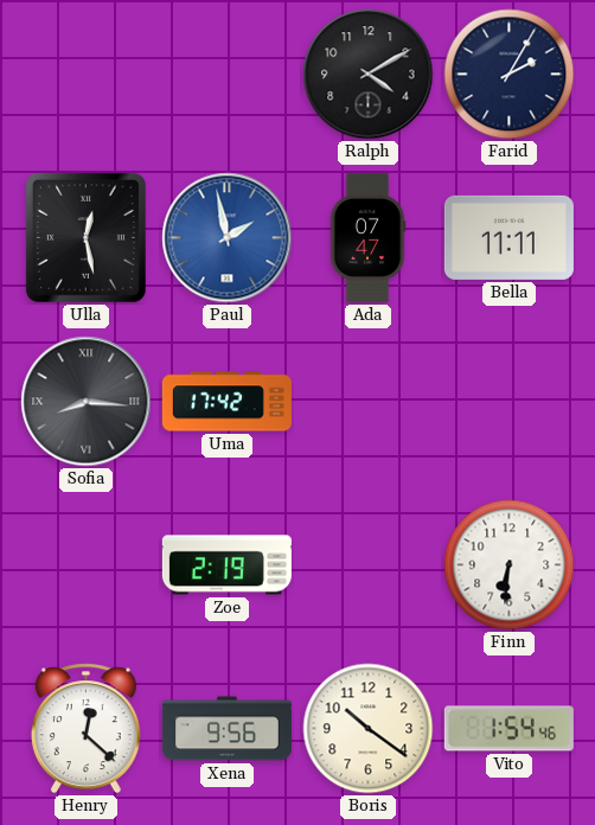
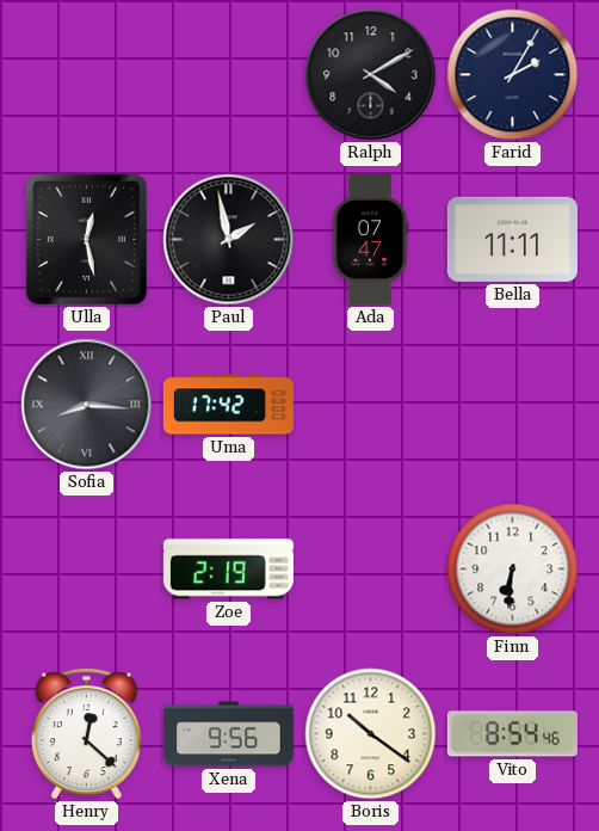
Paul dial: blue -> black
Vito: 1:54 -> 8:54
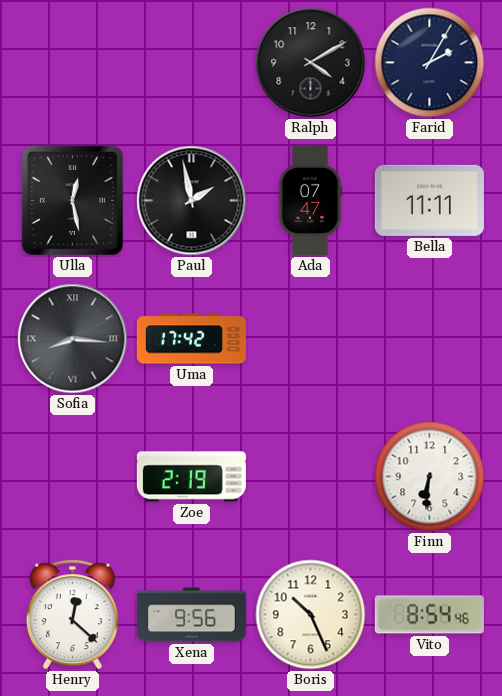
Boris: 10:21 -> 10:26
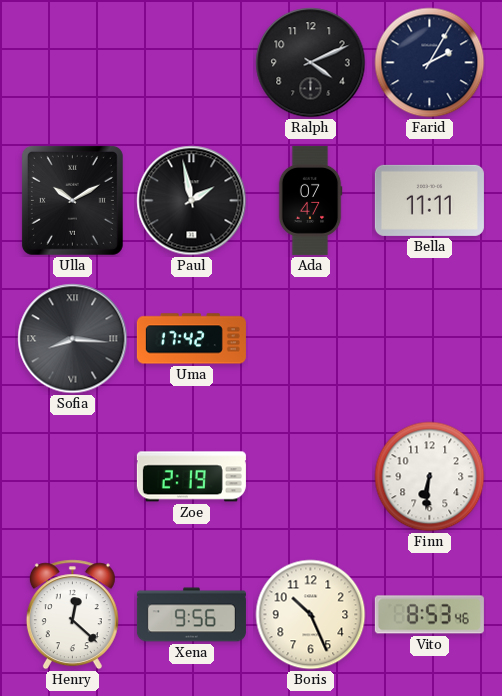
Ralph: 4:10 -> 4:11
Ulla: 12:28 -> 10:10
Vito: 8:54 -> 8:53
